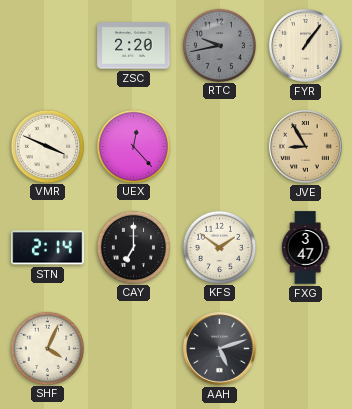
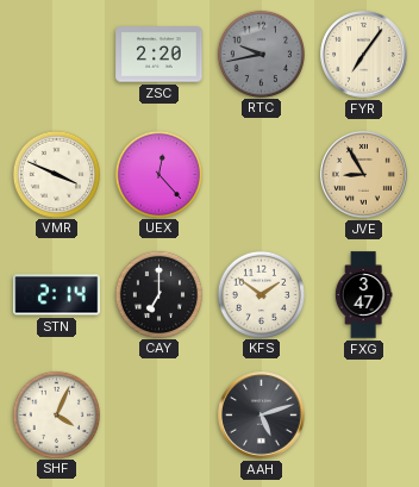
FYR: 1:06 -> 7:06
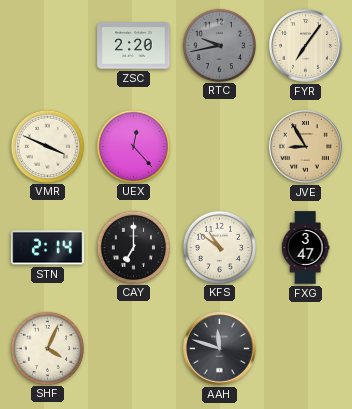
KFS: 1:51 -> 10:51
AAH: 5:12 -> 11:48
